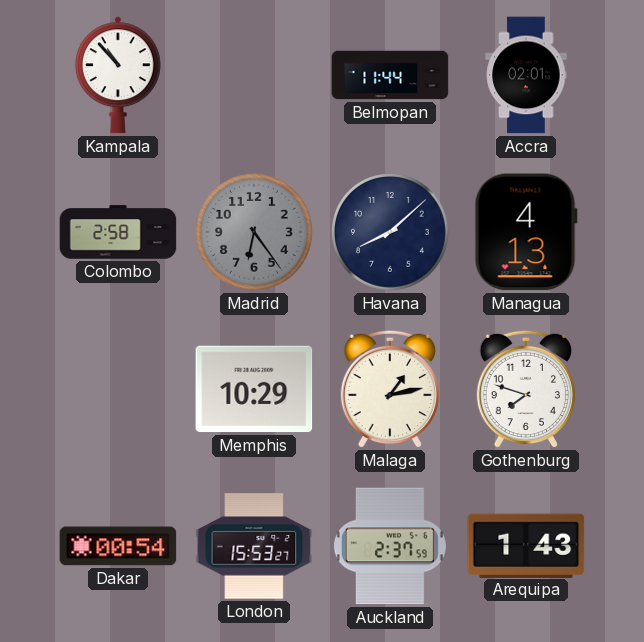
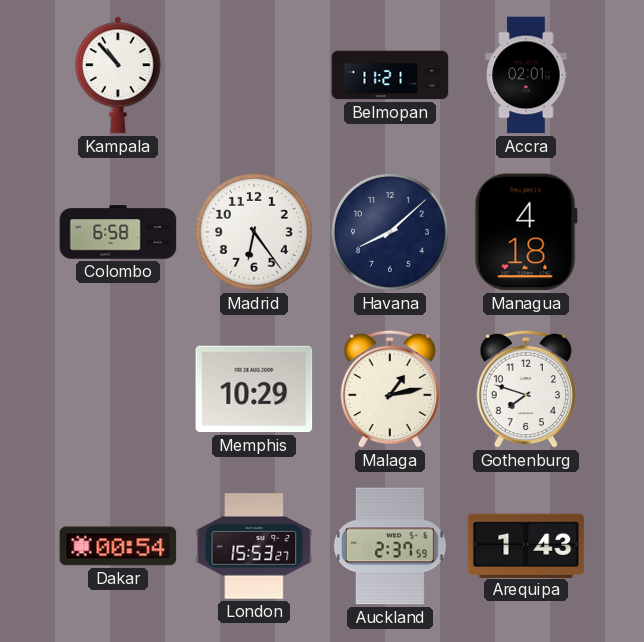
Belmopan: 11:44 -> 11:21
Colombo: 2:58 -> 6:58
Madrid dial: grey -> white
Managua: 4:13 -> 4:18
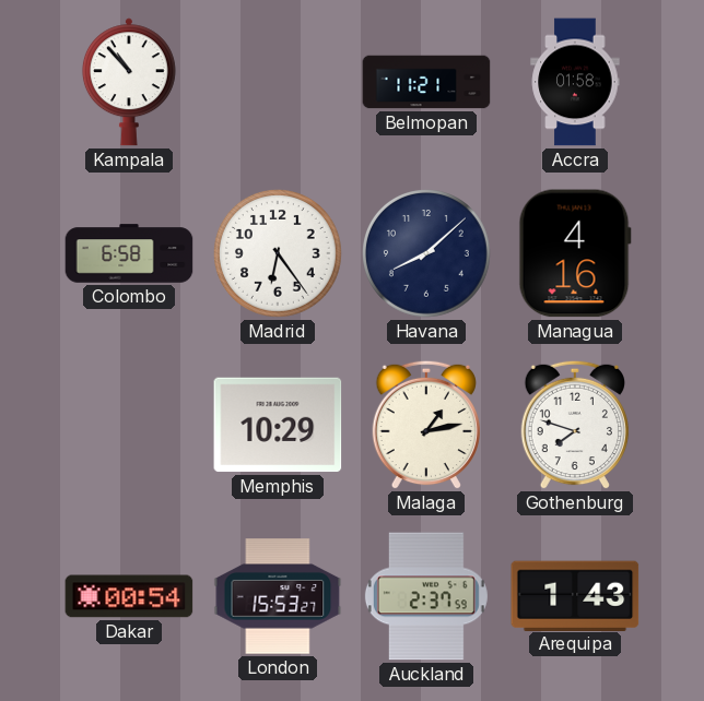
Accra: 02:01 -> 01:58
Managua: 4:18 -> 4:16
